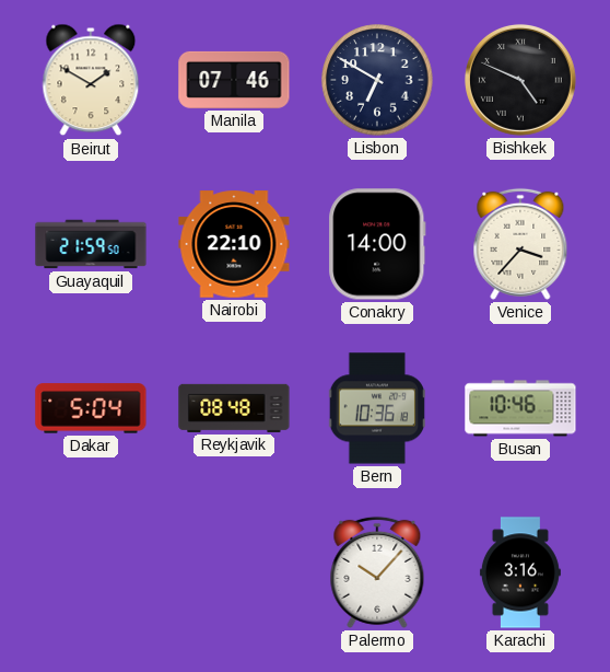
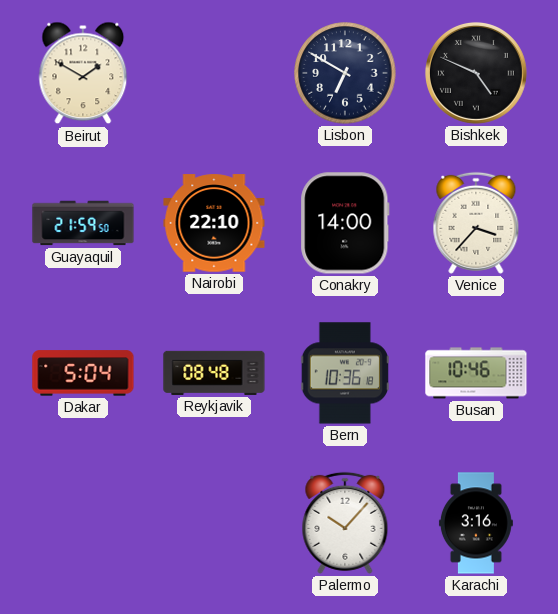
Manila: 07:46 -> none
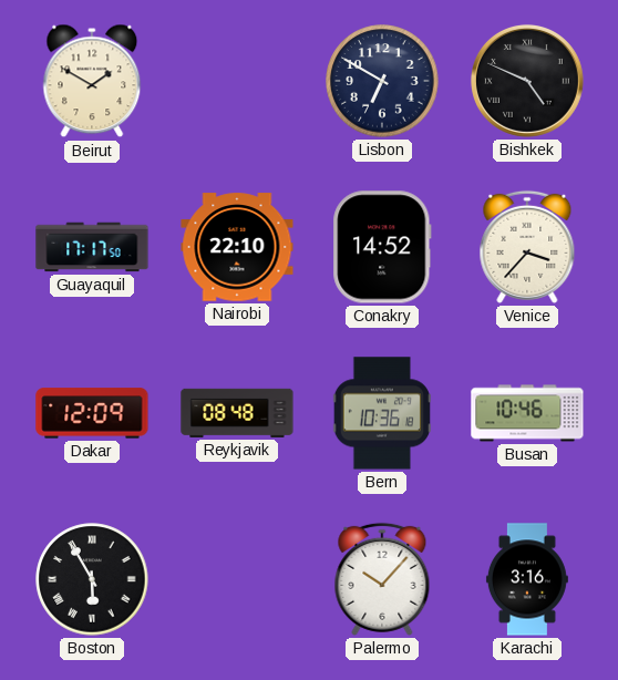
Guayaquil: 21:59 -> 17:17
Conakry: 14:00 -> 14:52
Dakar: 5:04 -> 12:09
Boston: none -> 5:55
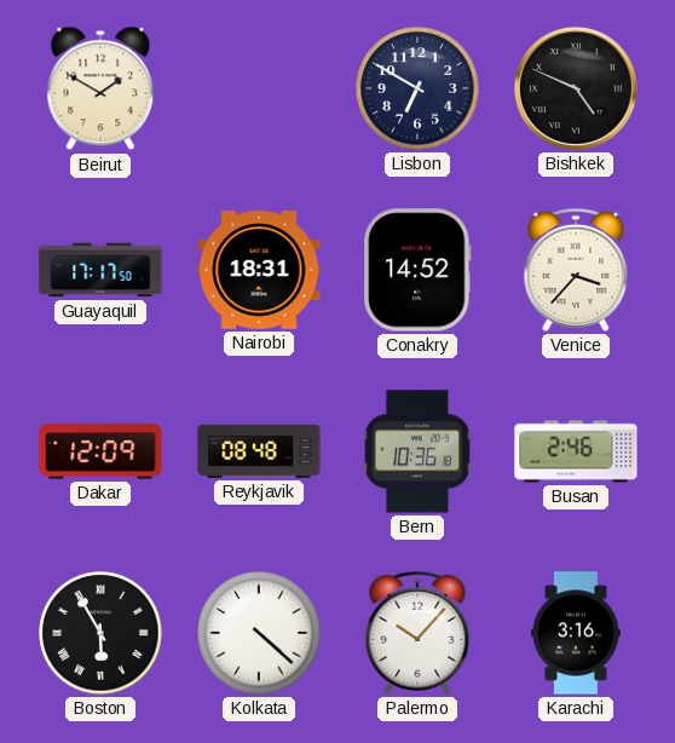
Nairobi: 22:10 -> 18:31
Busan: 10:46 -> 2:46
Kolkata: none -> 4:22
